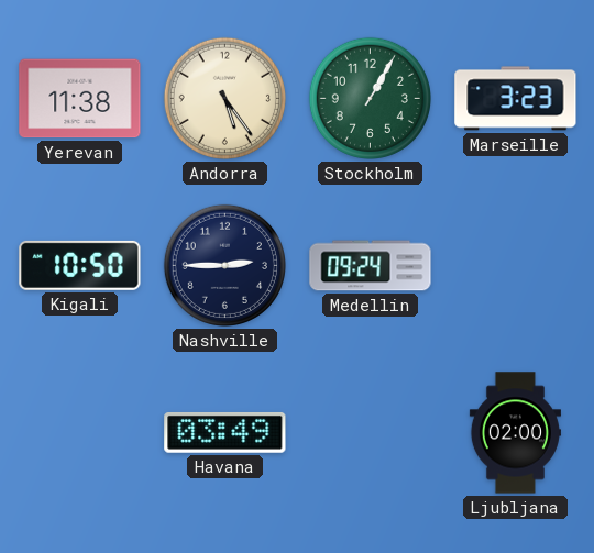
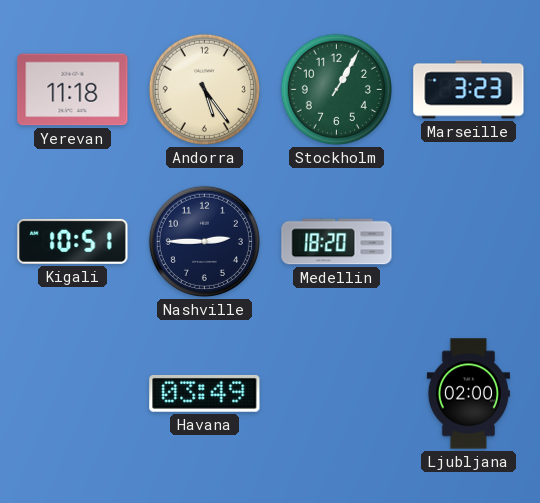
Yerevan: 11:38 -> 11:18
Kigali: 10:50 -> 10:51
Medellin: 09:24 -> 18:20
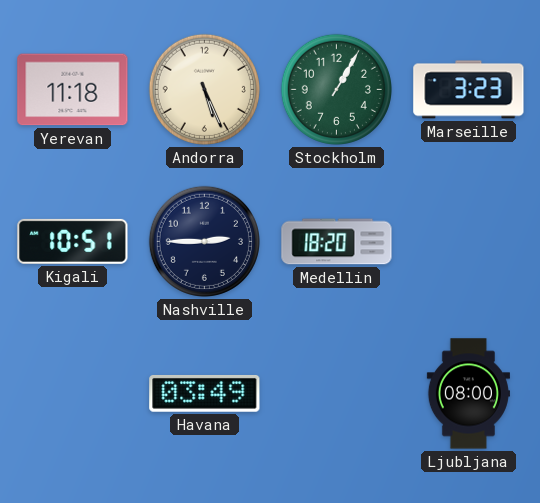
Andorra: 5:24 -> 5:26
Ljubljana: 02:00 -> 08:00
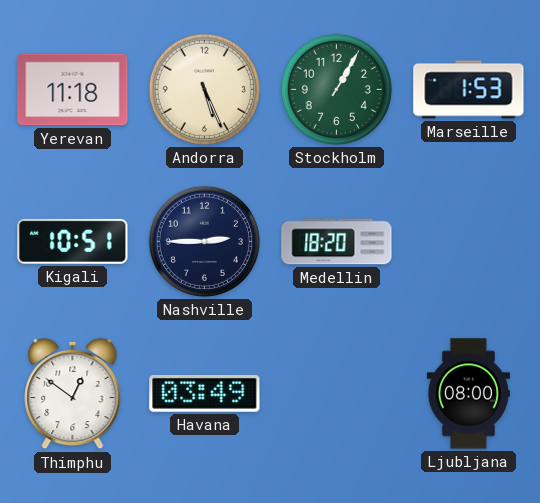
Marseille: 3:23 -> 1:53
Thimphu: none -> 12:51
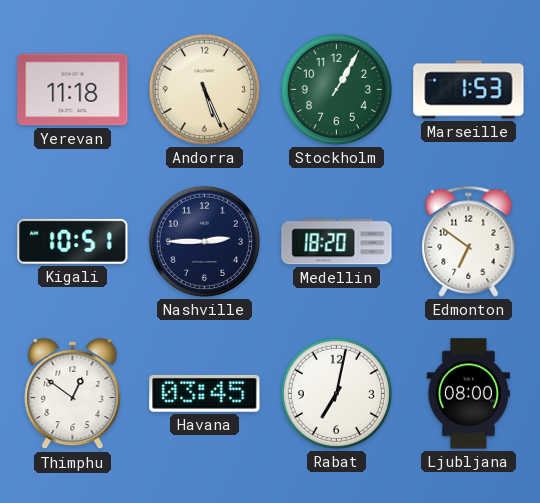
Edmonton: none -> 6:51
Havana: 03:49 -> 03:45
Rabat: none -> 7:02
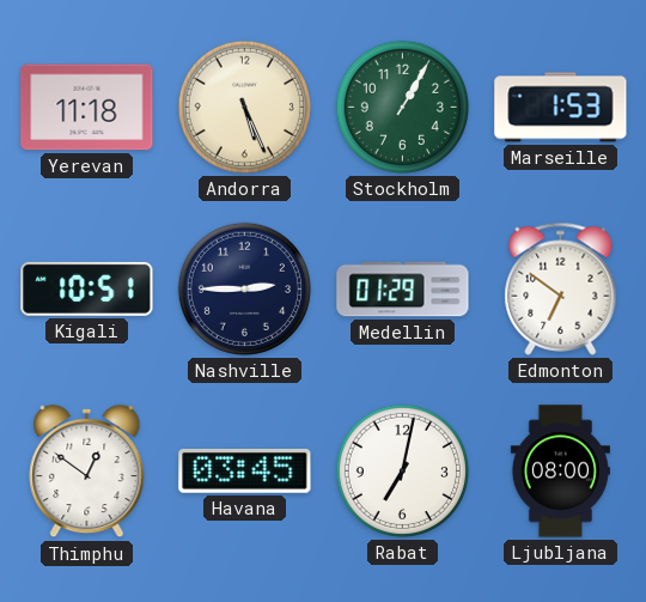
Medellin: 18:20 -> 01:29
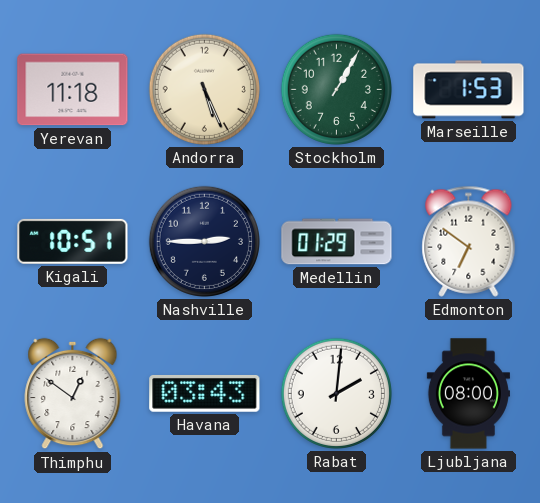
Havana: 03:45 -> 03:43
Rabat: 7:02 -> 2:01
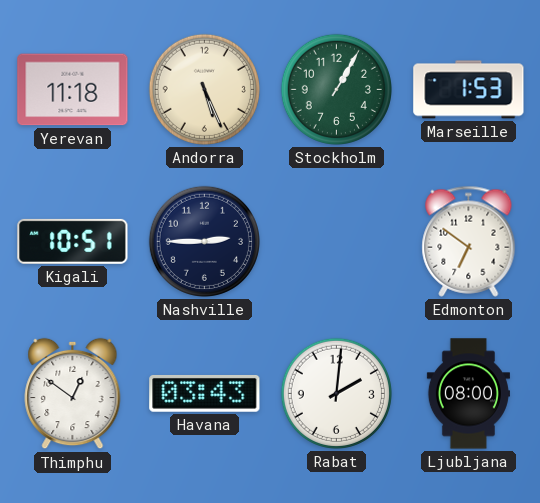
Medellin: 01:29 -> none
